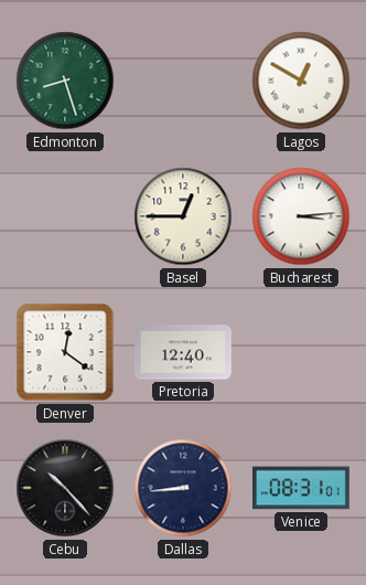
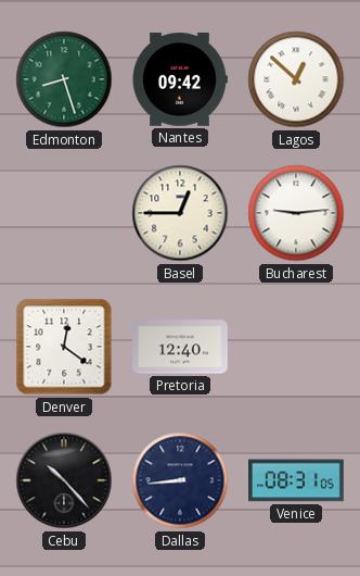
Nantes: none -> 09:42
Lagos: 12:50 -> 12:52
Bucharest: 3:14 -> 9:14
Venice: 08:31:01 -> 08:31:05
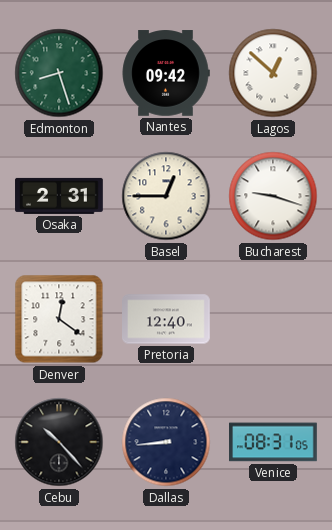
Osaka: none -> 2:31
Bucharest: 9:14 -> 9:18
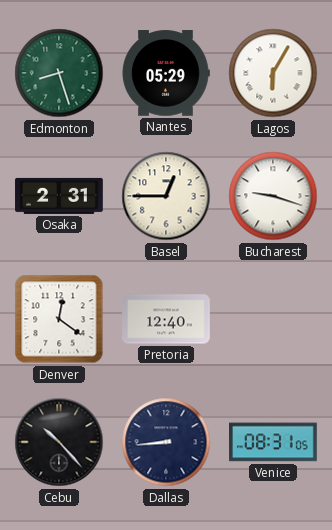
Nantes: 09:42 -> 05:29
Lagos: 12:52 -> 6:05
